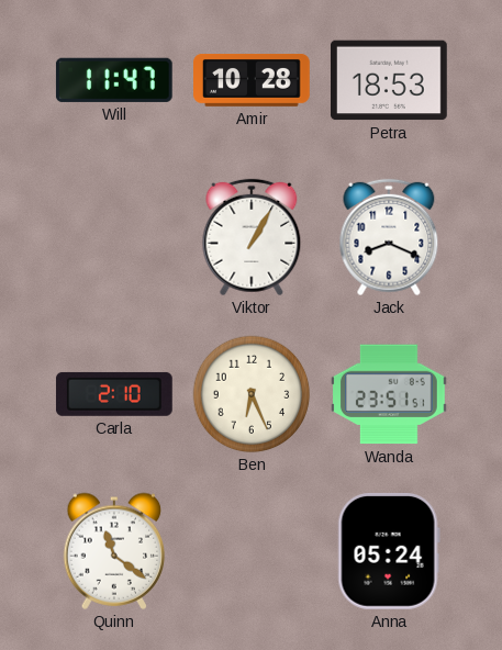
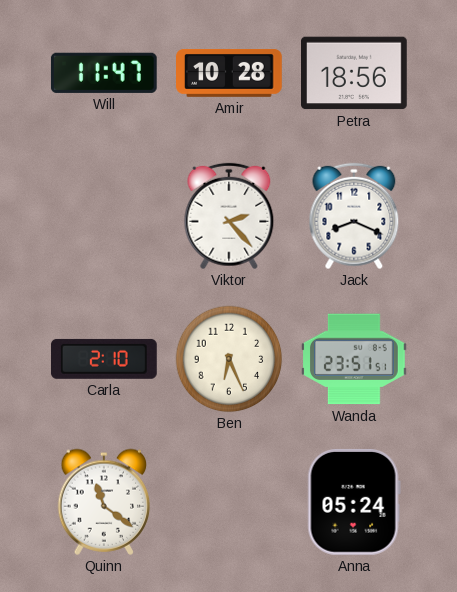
Petra: 18:53 -> 18:56
Viktor: 1:05 -> 2:23
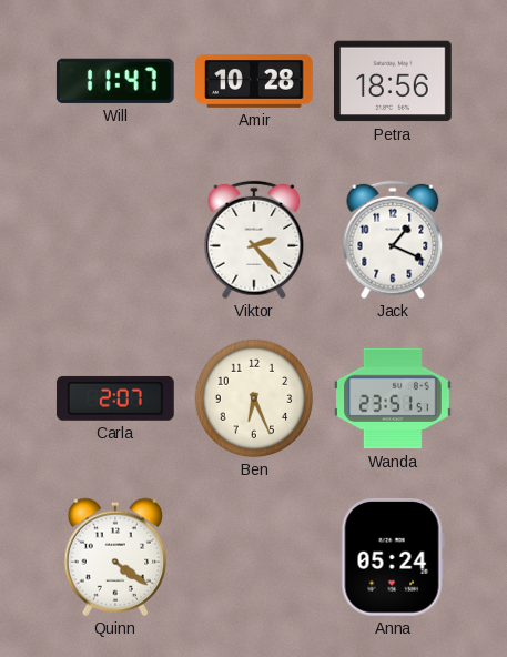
Jack: 8:19 -> 1:19
Carla: 2:10 -> 2:07
Quinn: 11:21 -> 4:21
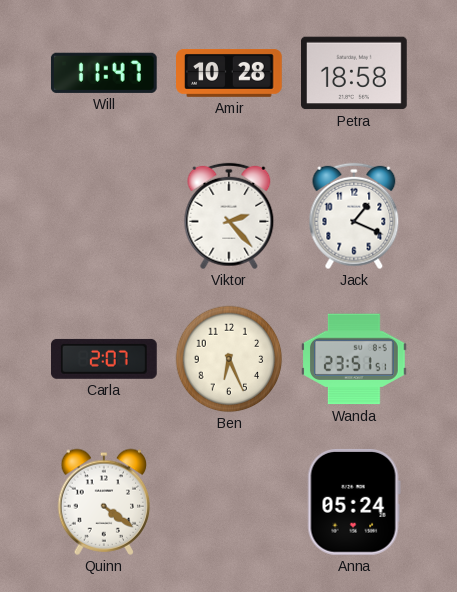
Petra: 18:56 -> 18:58
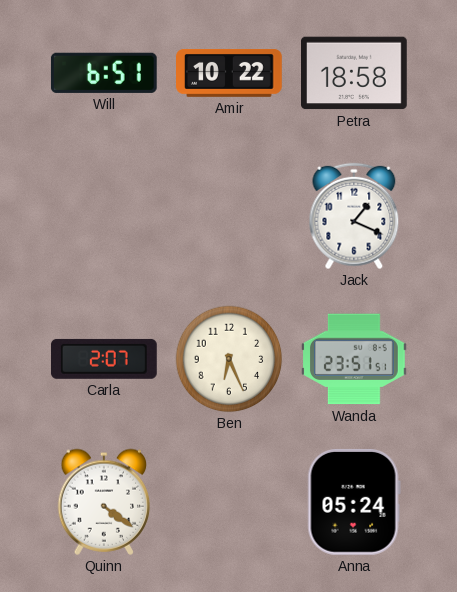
Will: 11:47 -> 6:51
Amir: 10:28 -> 10:22
Viktor: 2:23 -> none
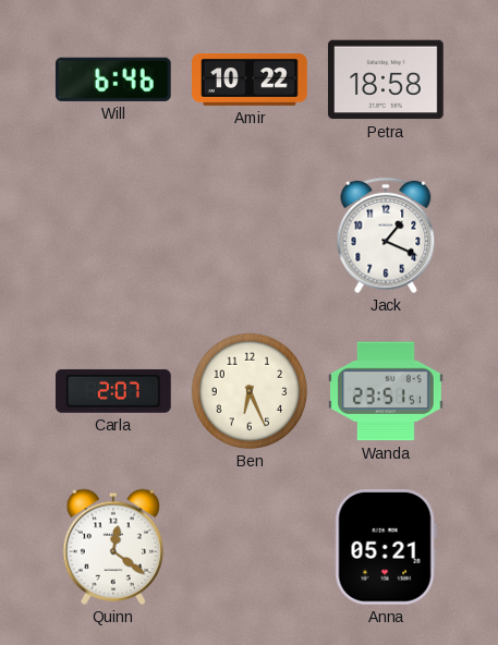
Will: 6:51 -> 6:46
Quinn: 4:21 -> 12:21
Anna: 05:24 -> 05:21
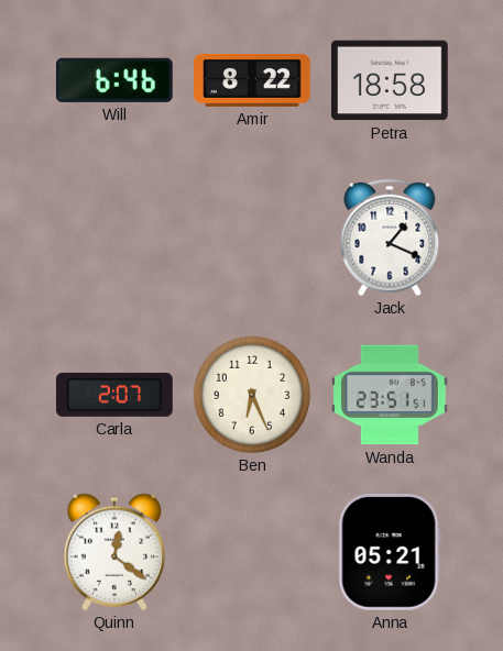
Amir: 10:22 -> 8:22
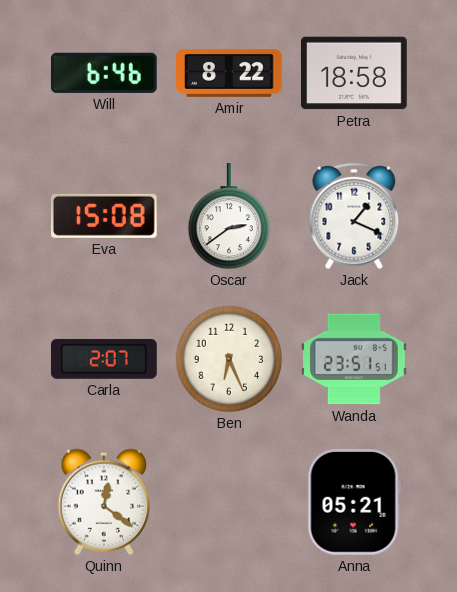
Eva: none -> 15:08
Oscar: none -> 2:39
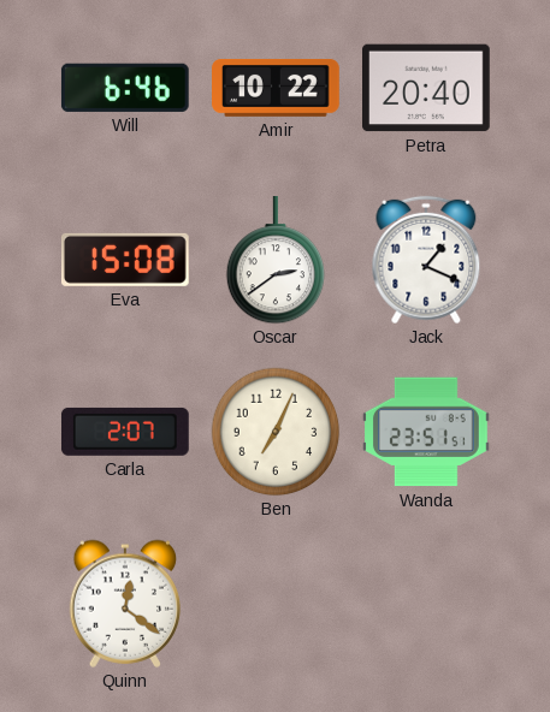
Amir: 8:22 -> 10:22
Petra: 18:58 -> 20:40
Ben: 6:26 -> 7:04
Anna: 05:21 -> none
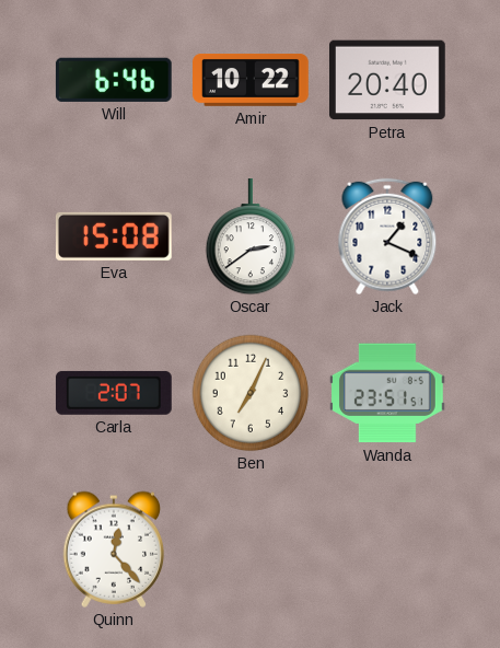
Quinn: 12:21 -> 12:23
